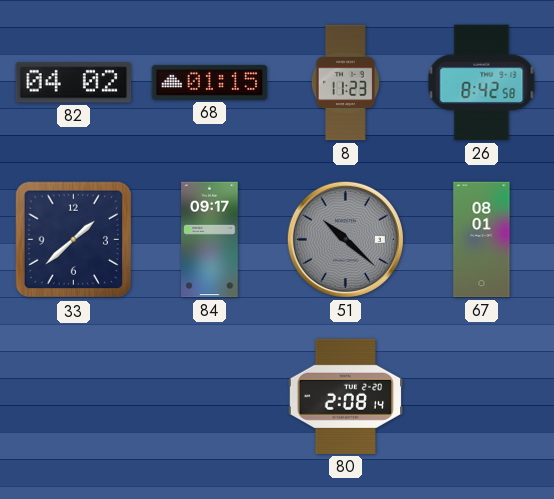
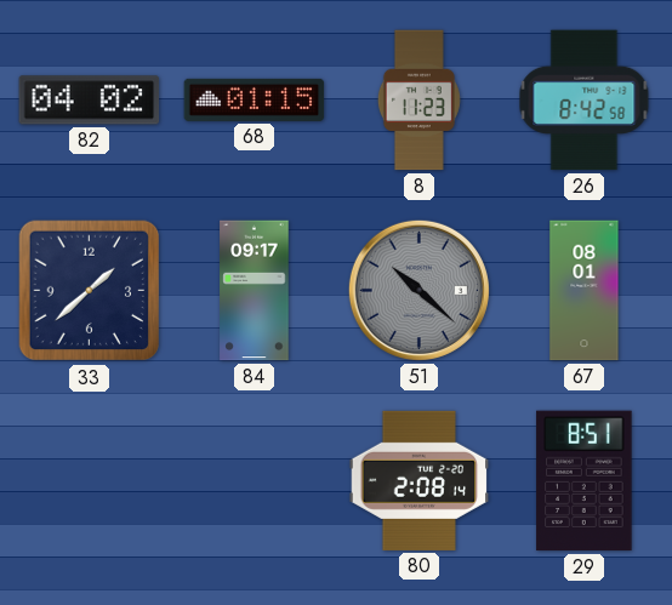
29: none -> 8:51
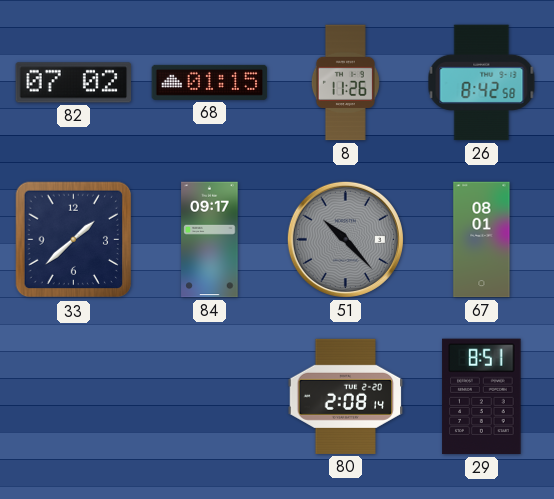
82: 04:02 -> 07:02
8: 11:23 -> 11:26
51: 10:22 -> 10:23
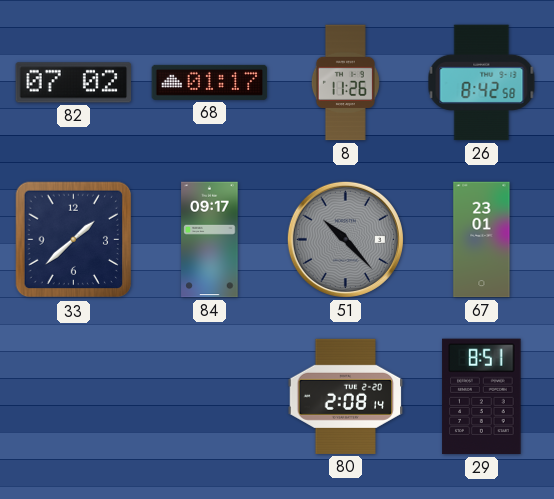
68: 01:15 -> 01:17
67: 08:01 -> 23:01
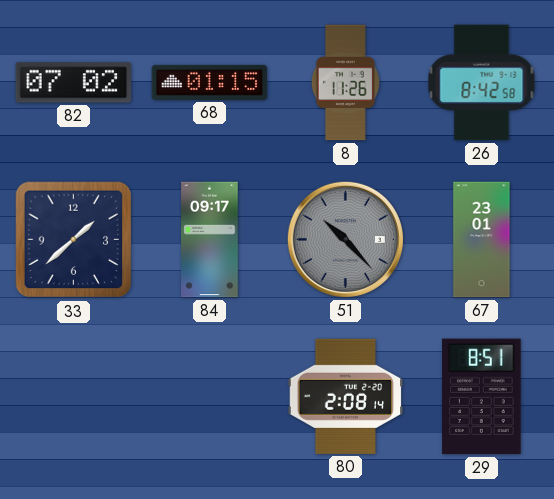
68: 01:17 -> 01:15
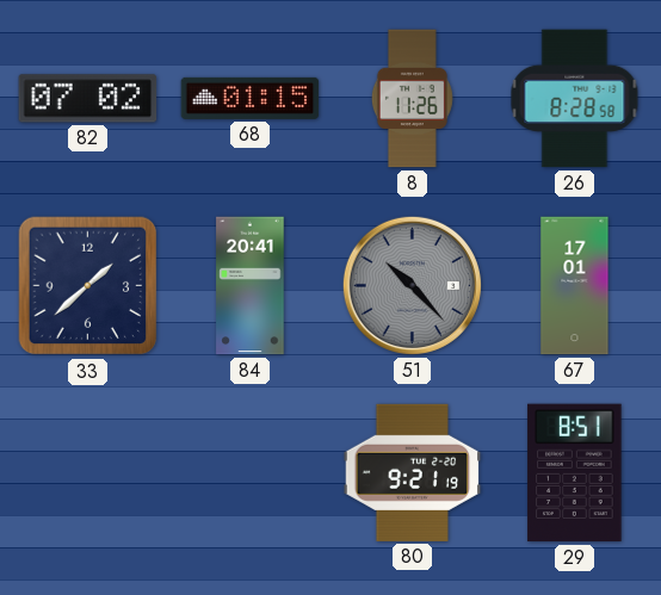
26: 8:42 -> 8:28
84: 09:17 -> 20:41
67: 23:01 -> 17:01
80: 2:08 -> 9:21
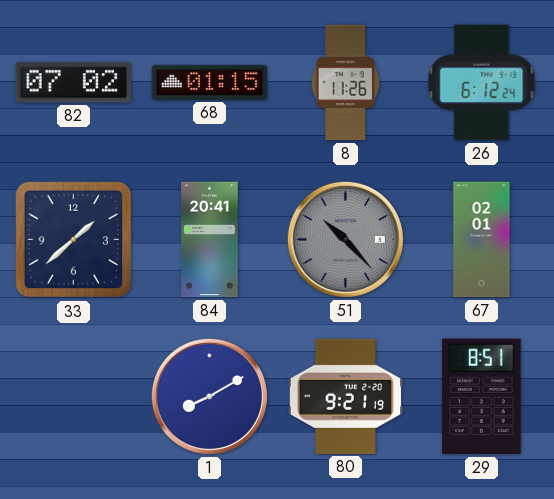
26: 8:28 -> 6:12
67: 17:01 -> 02:01
1: none -> 8:10
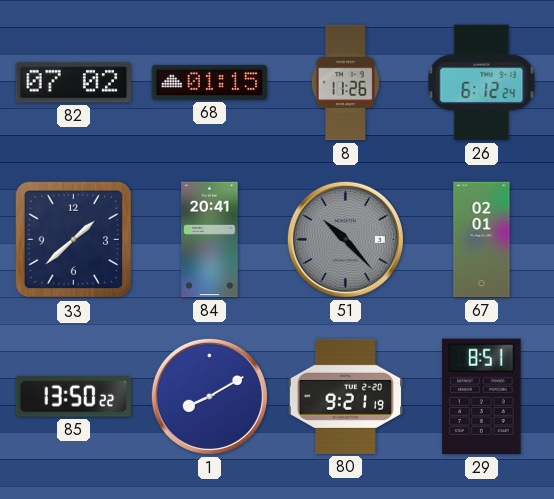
85: none -> 13:50
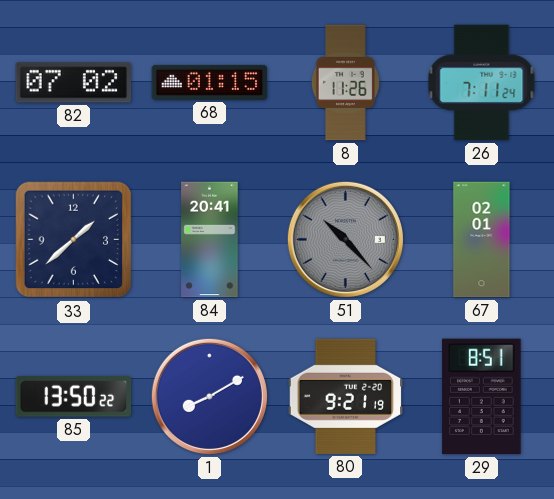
26: 6:12 -> 7:11
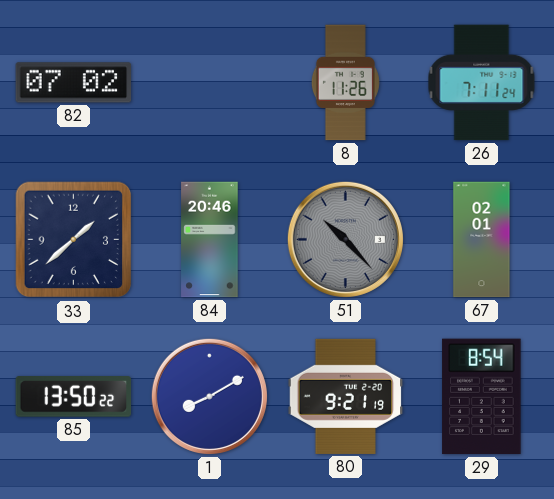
68: 01:15 -> none
84: 20:41 -> 20:46
29: 8:51 -> 8:54
